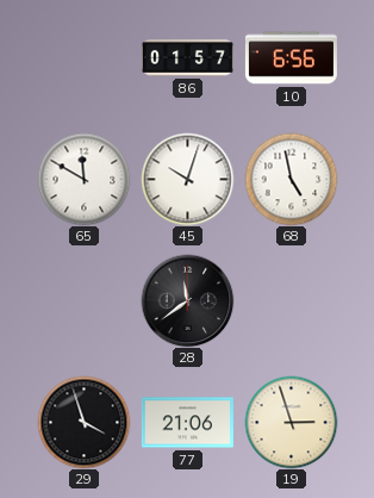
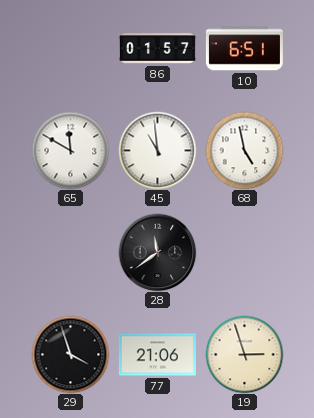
10: 6:56 -> 6:51
45: 10:03 -> 10:59
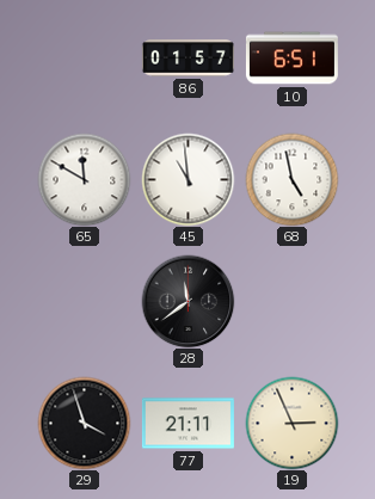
77: 21:06 -> 21:11
19: 2:57 -> 2:56
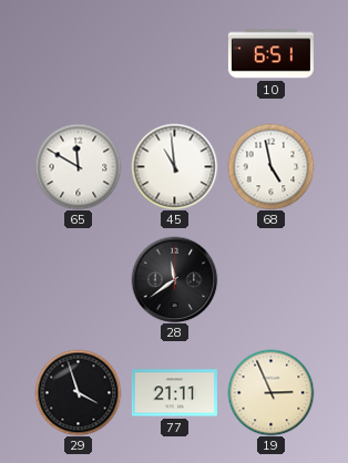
86: 01:57 -> none
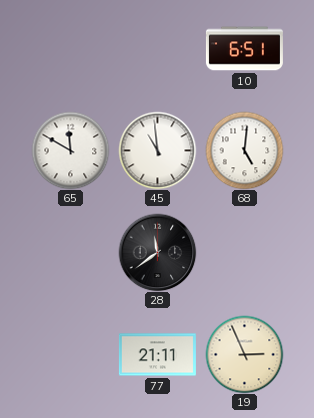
68: 4:58 -> 5:01
29: 3:57 -> none
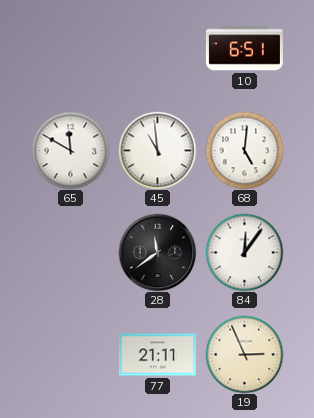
84: none -> 12:06
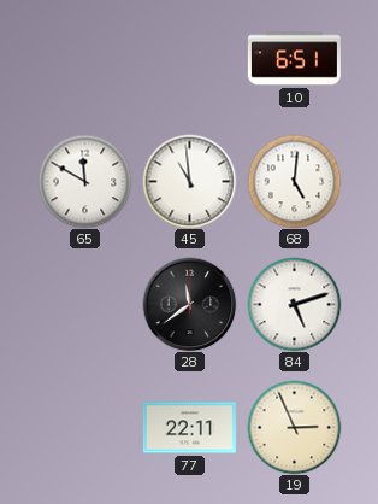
84: 12:06 -> 5:12
77: 21:11 -> 22:11
